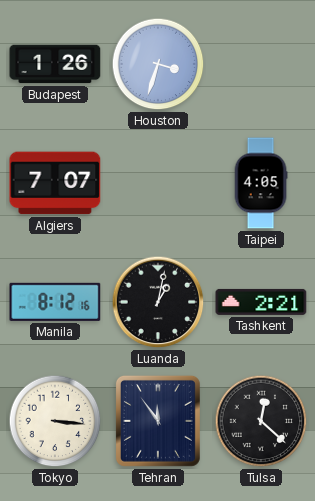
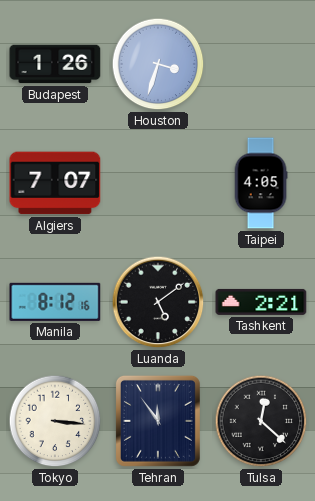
Luanda: 1:02 -> 5:09
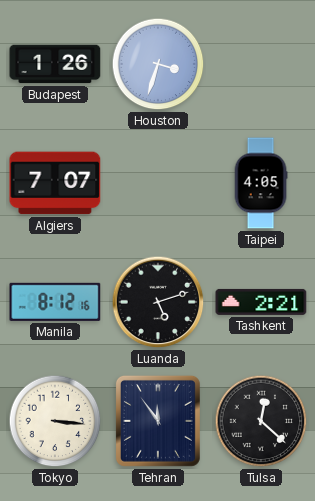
Luanda: 5:09 -> 5:12
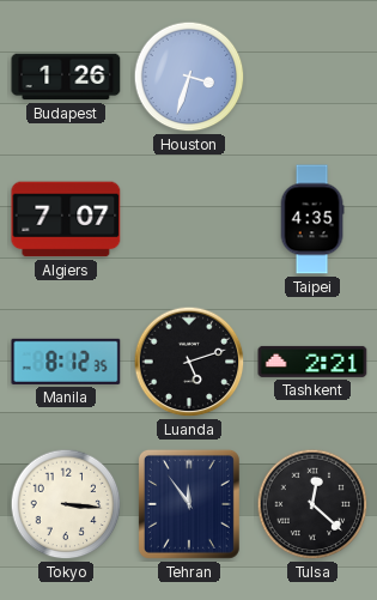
Taipei: 4:05 -> 4:35
Manila: 8:12:16 -> 8:12:35
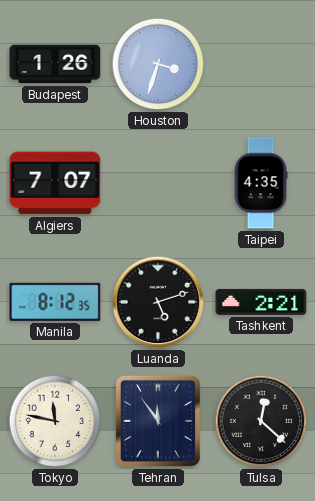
Tokyo: 3:16 -> 11:47
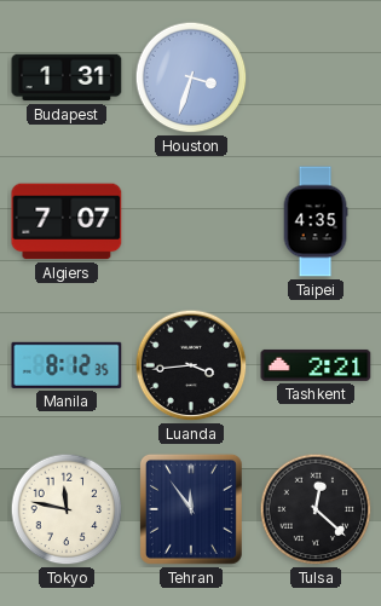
Budapest: 1:26 -> 1:31
Luanda: 5:12 -> 3:44
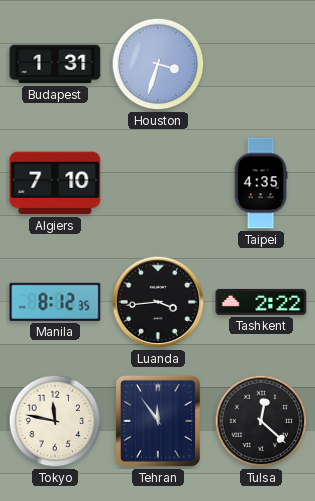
Algiers: 7:07 -> 7:10
Tashkent: 2:21 -> 2:22
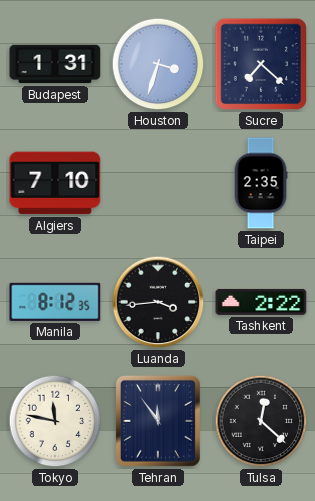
Sucre: none -> 7:22
Taipei: 4:35 -> 2:35
